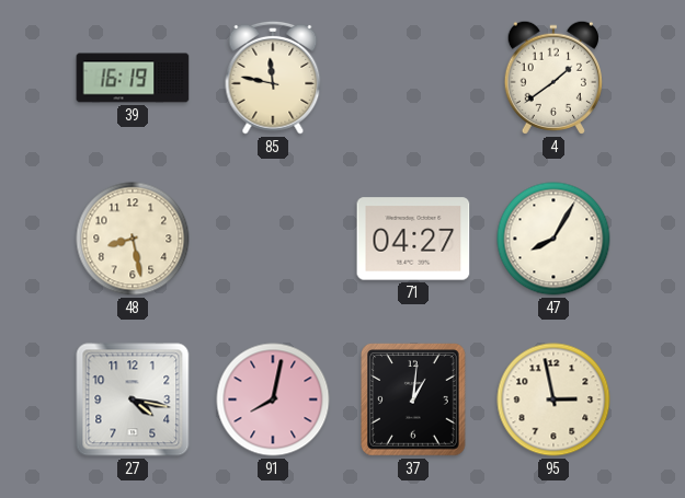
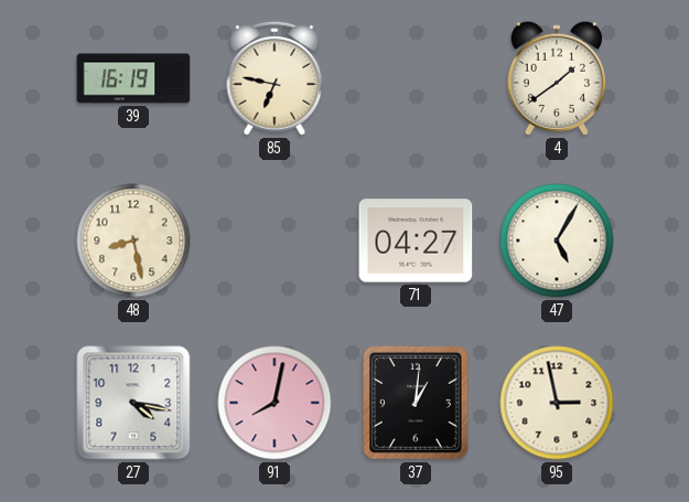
85: 11:47 -> 6:47
47: 8:05 -> 5:05
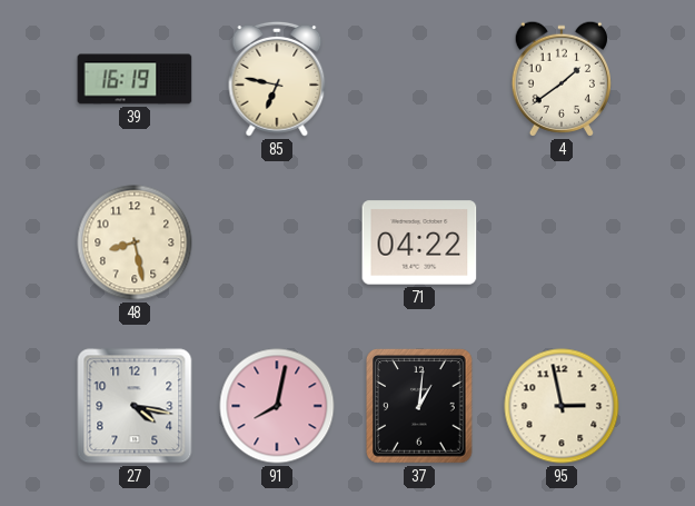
71: 04:27 -> 04:22
47: 5:05 -> none
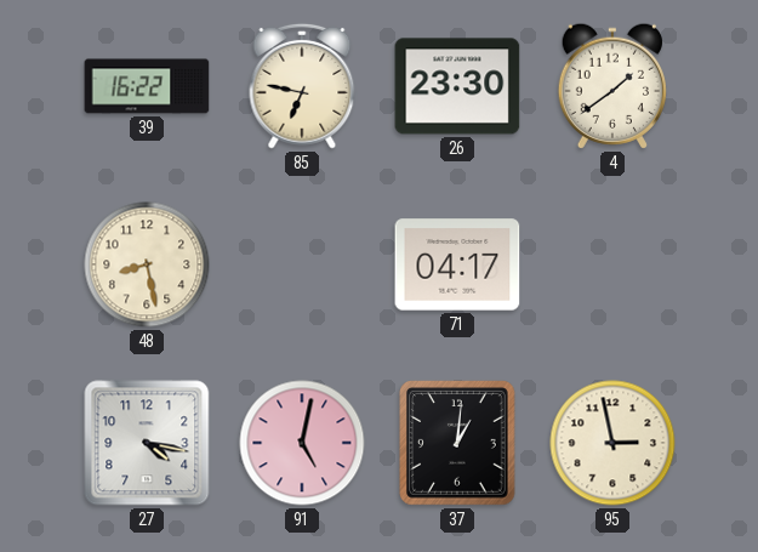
39: 16:19 -> 16:22
26: none -> 23:30
71: 04:22 -> 04:17
91: 8:02 -> 5:02
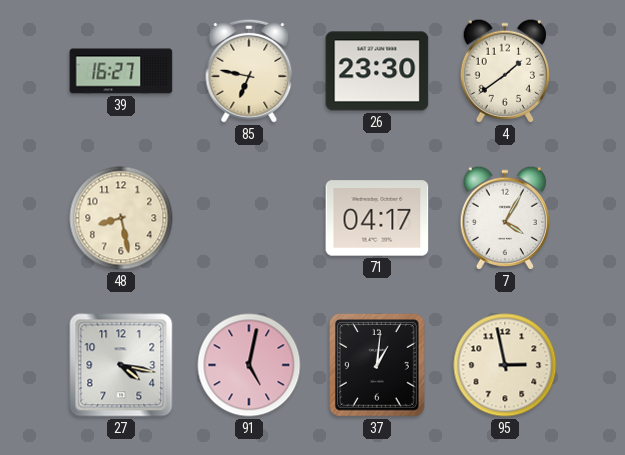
39: 16:22 -> 16:27
7: none -> 4:05
